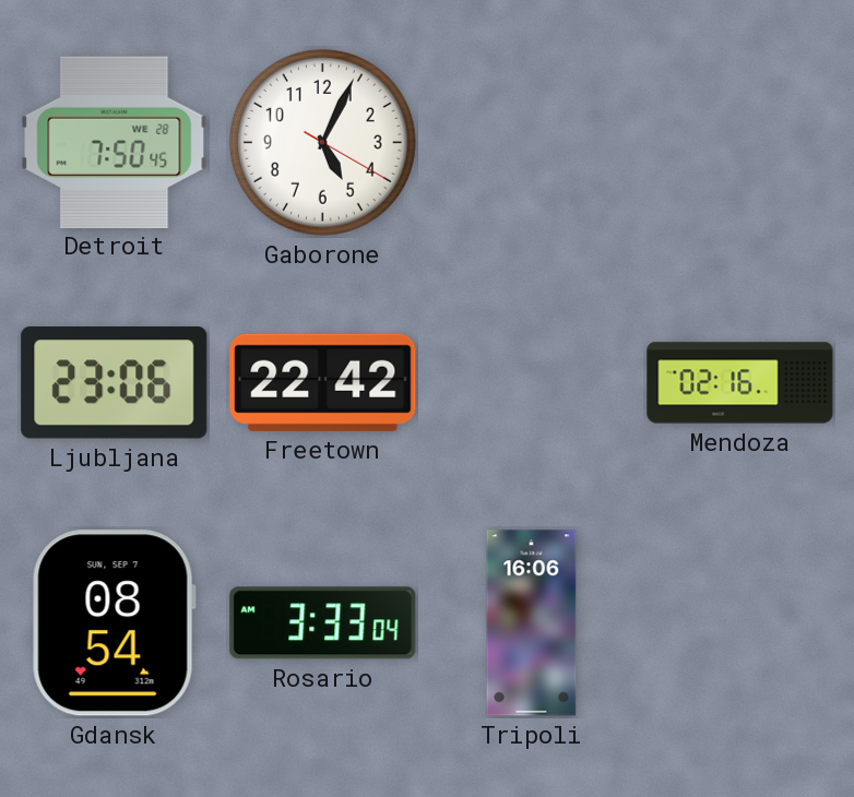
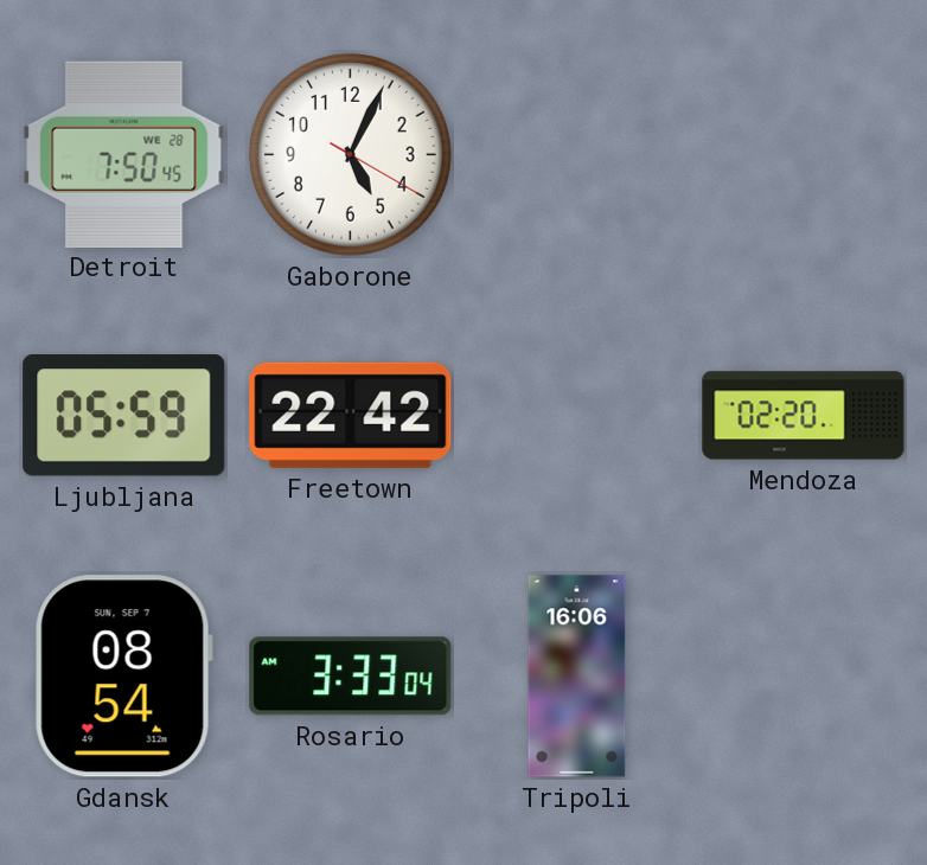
Ljubljana: 23:06 -> 05:59
Mendoza: 02:16 -> 02:20
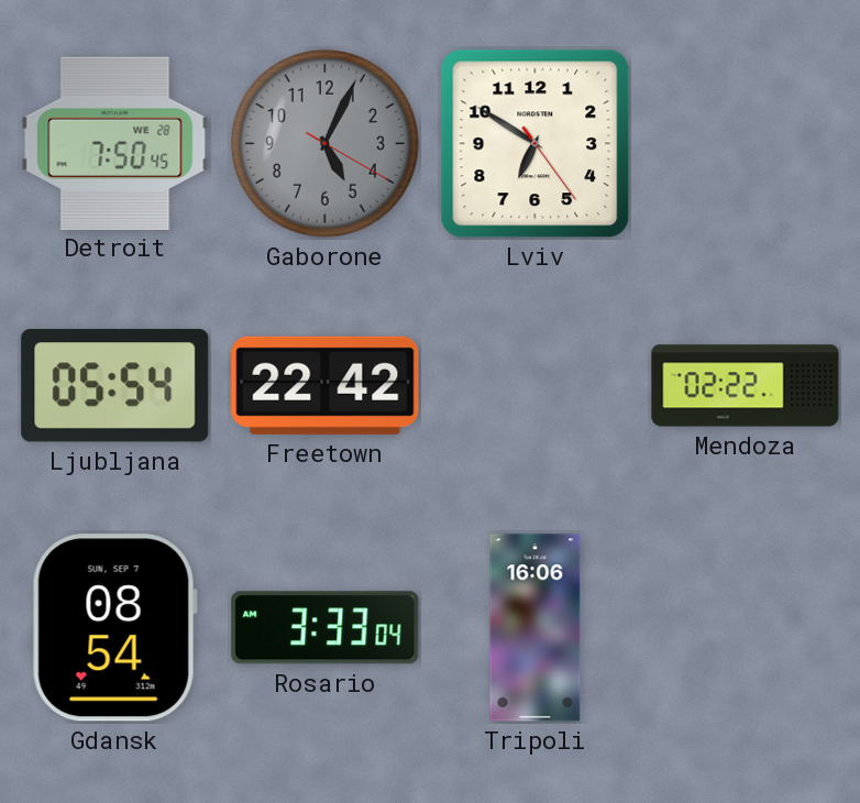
Gaborone dial: white -> grey
Lviv: none -> 6:50
Ljubljana: 05:59 -> 05:54
Mendoza: 02:20 -> 02:22
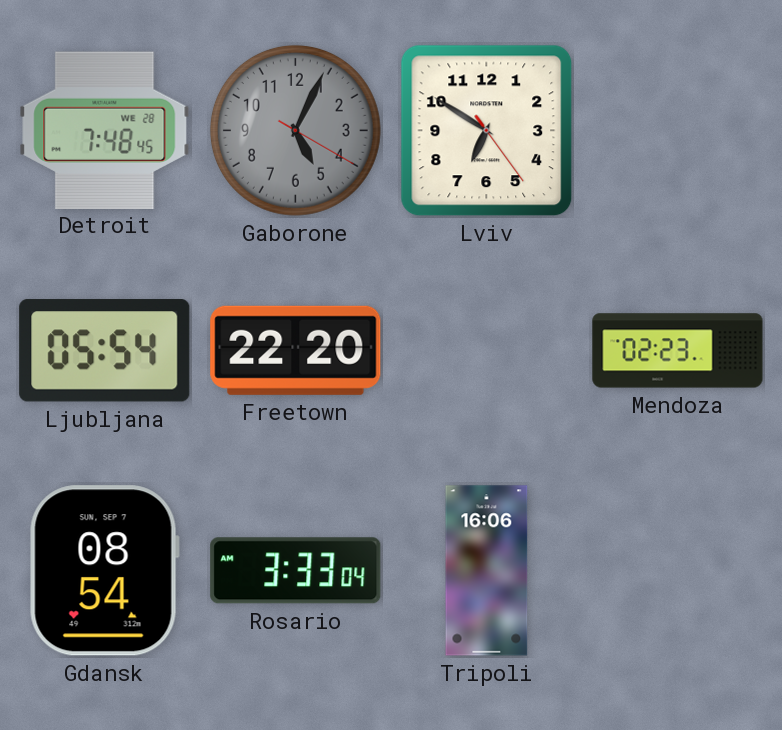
Detroit: 7:50 -> 7:48
Freetown: 22:42 -> 22:20
Mendoza: 02:22 -> 02:23
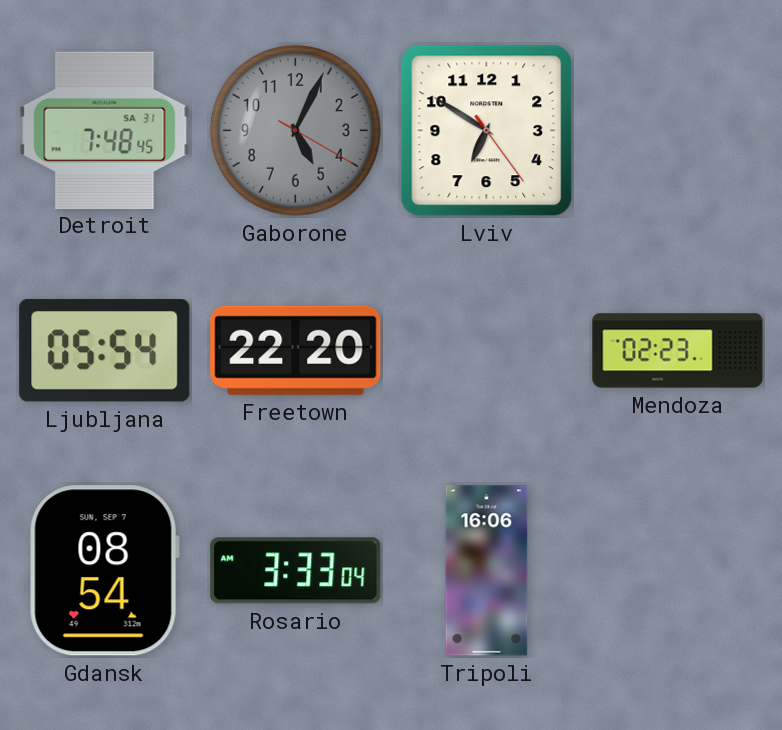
Detroit date: WE 28 -> SA 31
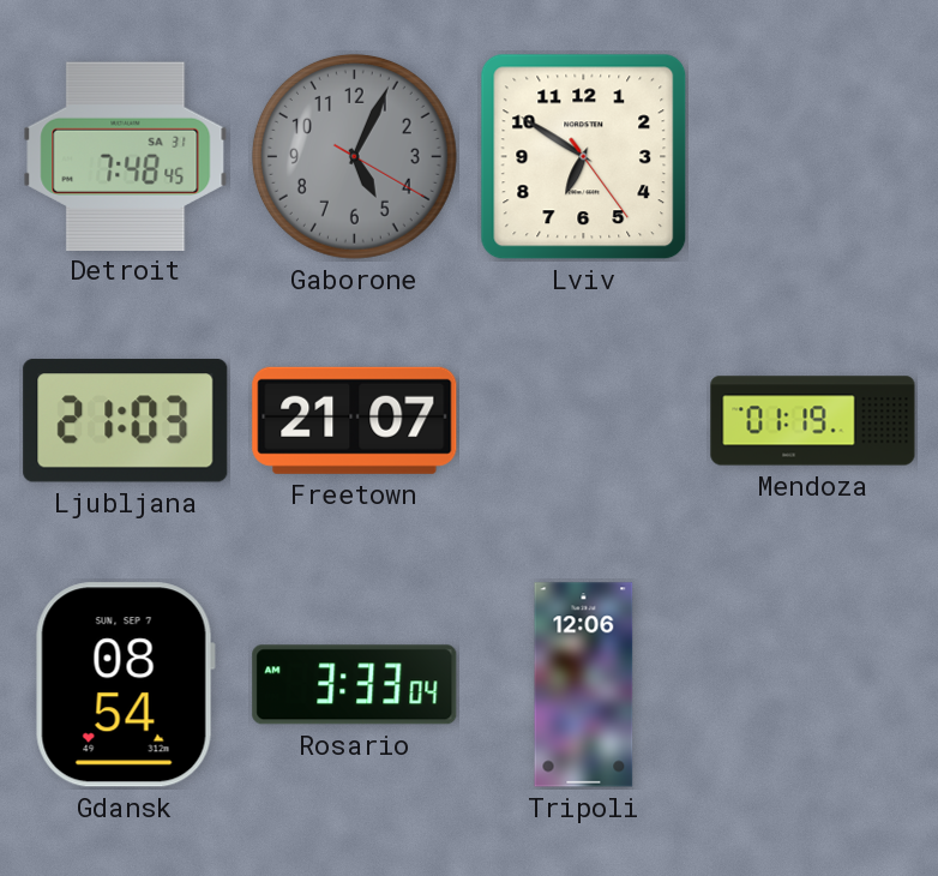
Ljubljana: 05:54 -> 21:03
Freetown: 22:20 -> 21:07
Mendoza: 02:23 -> 01:19
Tripoli: 16:06 -> 12:06
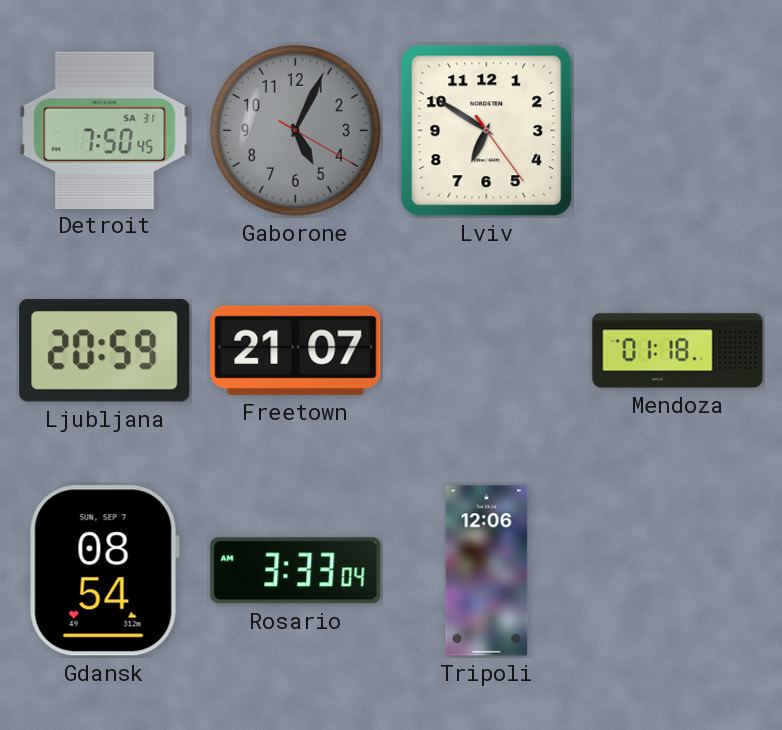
Detroit: 7:48 -> 7:50
Ljubljana: 21:03 -> 20:59
Mendoza: 01:19 -> 01:18
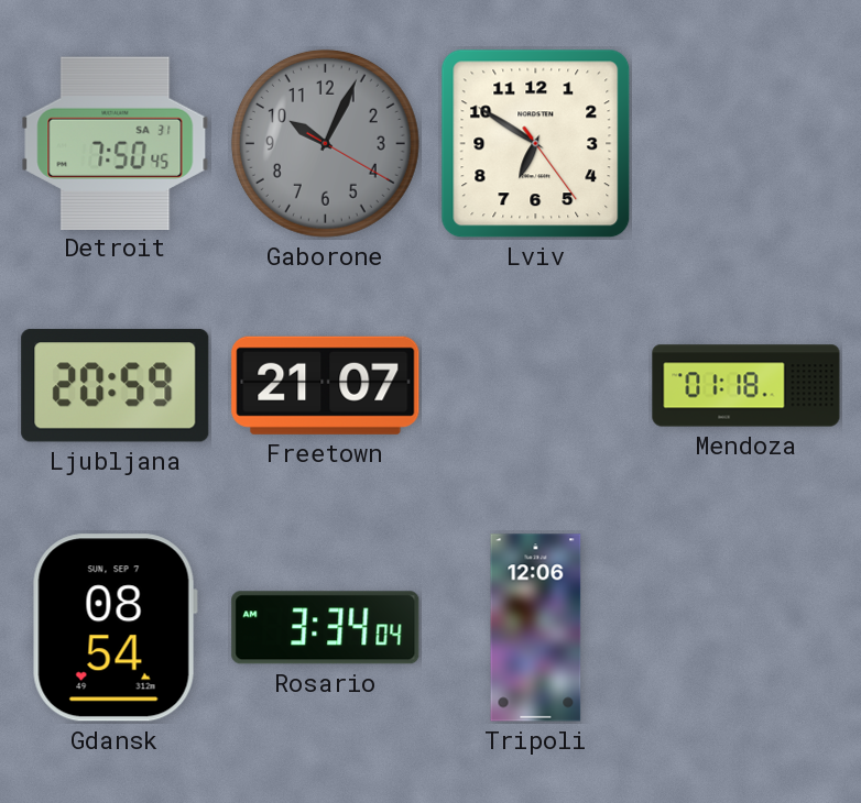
Gaborone: 5:04 -> 10:04
Rosario: 3:33 -> 3:34
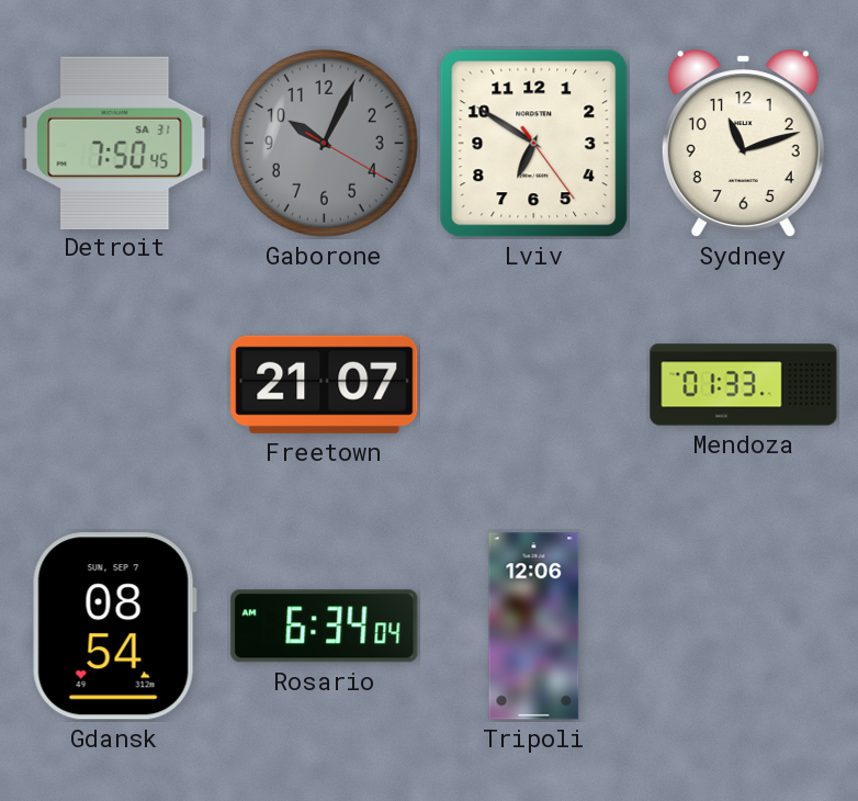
Sydney: none -> 11:12
Ljubljana: 20:59 -> none
Mendoza: 01:18 -> 01:33
Rosario: 3:34 -> 6:34
